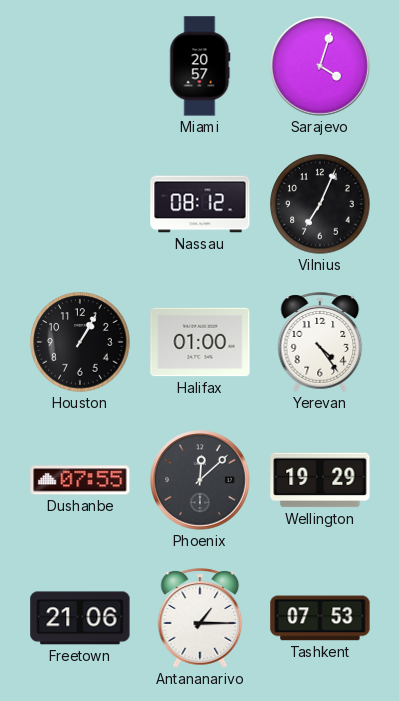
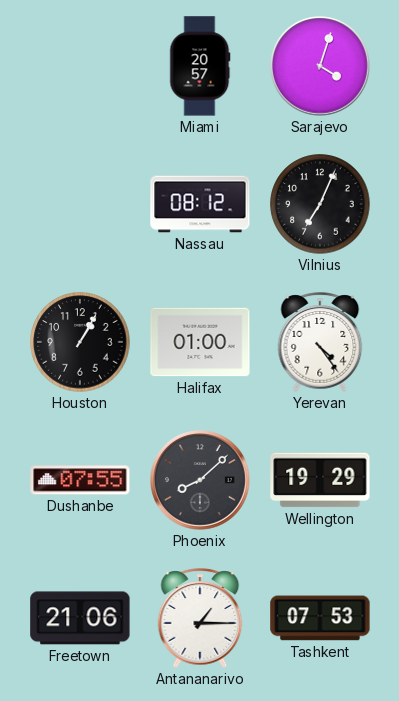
Phoenix: 12:08 -> 8:08
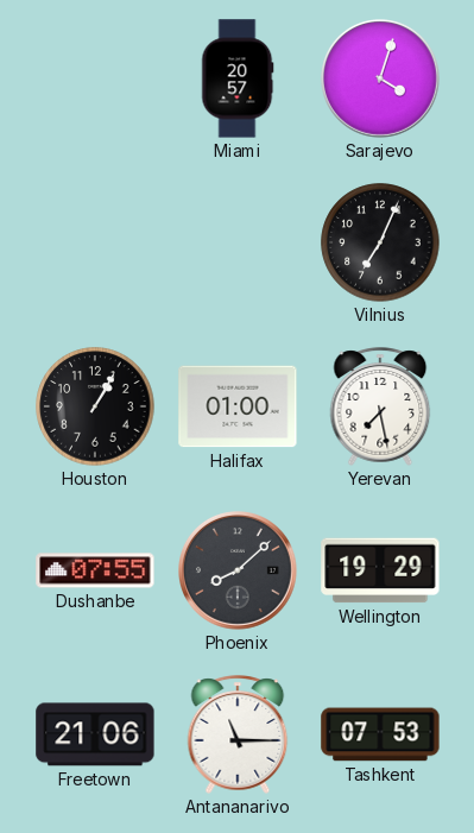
Nassau: 08:12 -> none
Yerevan: 4:24 -> 7:28
Antananarivo: 1:15 -> 11:15
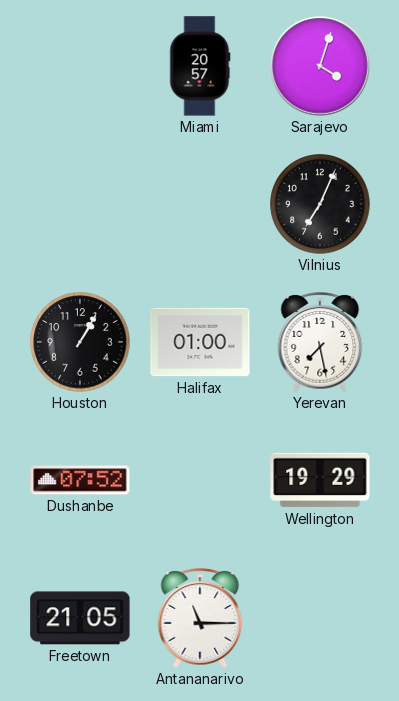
Dushanbe: 07:55 -> 07:52
Phoenix: 8:08 -> none
Freetown: 21:06 -> 21:05
Tashkent: 07:53 -> none
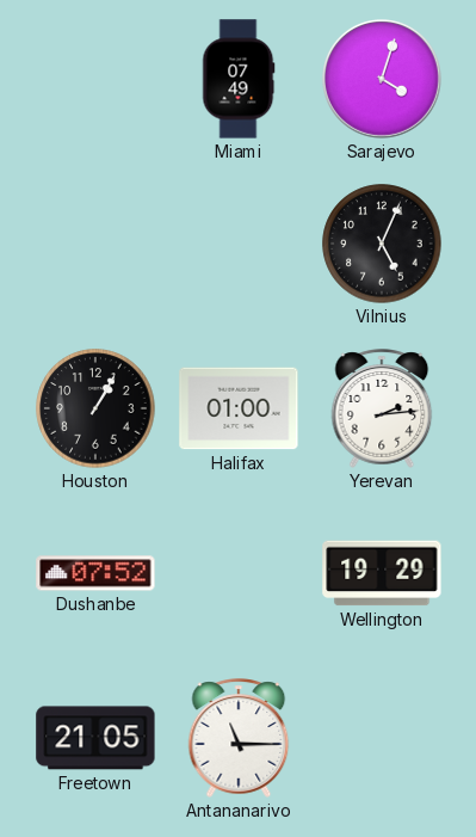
Miami: 20:57 -> 07:49
Vilnius: 7:04 -> 5:04
Yerevan: 7:28 -> 2:14
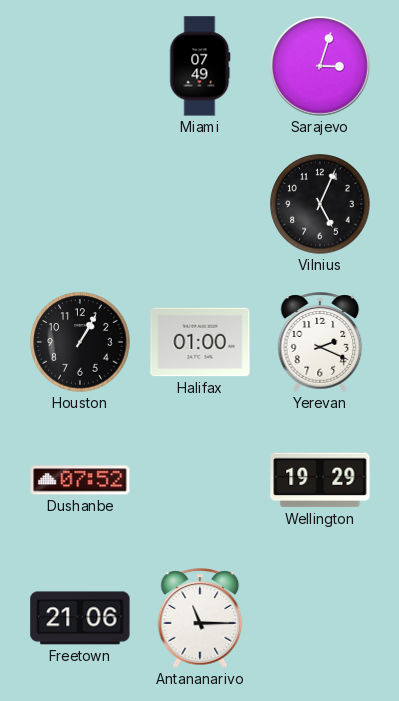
Sarajevo: 4:03 -> 3:03
Yerevan: 2:14 -> 2:19
Freetown: 21:05 -> 21:06
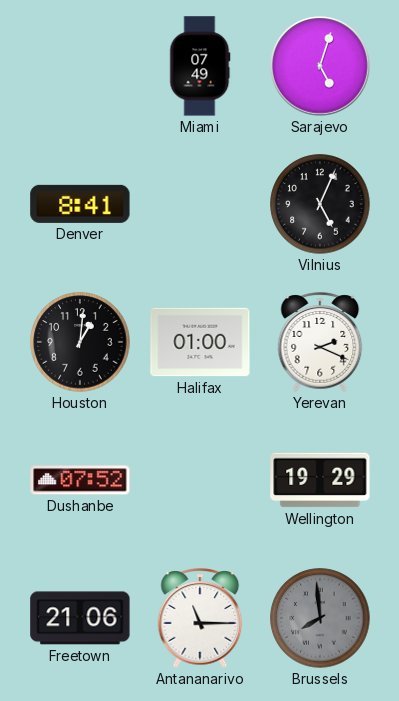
Sarajevo: 3:03 -> 5:03
Denver: none -> 8:41
Houston: 1:05 -> 1:01
Brussels: none -> 7:59
